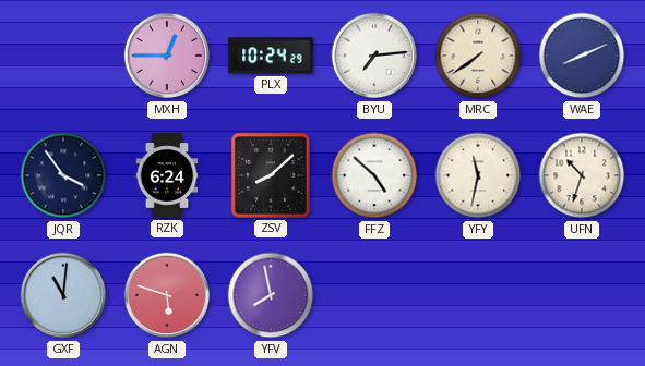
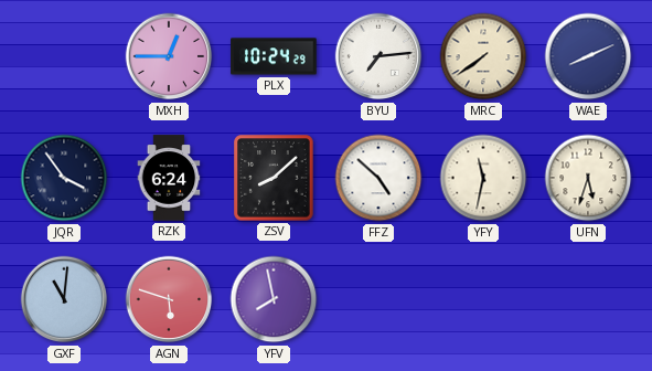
UFN: 10:33 -> 5:33
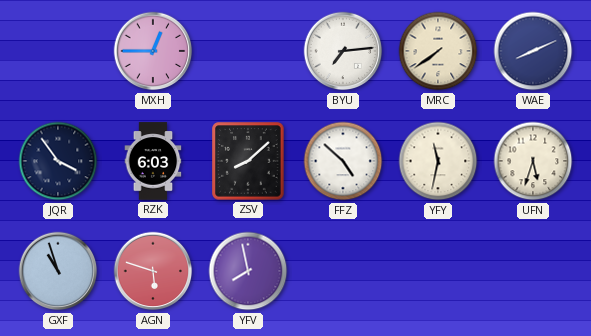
PLX: 10:24 -> none
RZK: 6:24 -> 6:03
GXF: 11:01 -> 10:57
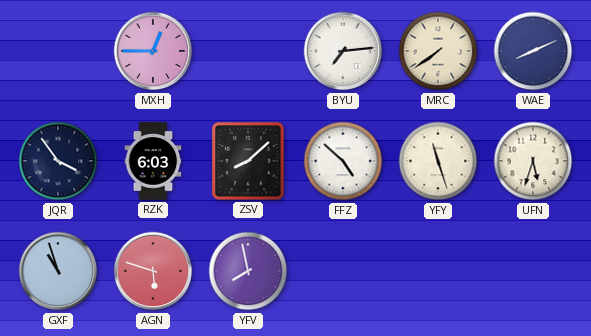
YFY: 11:32 -> 11:27
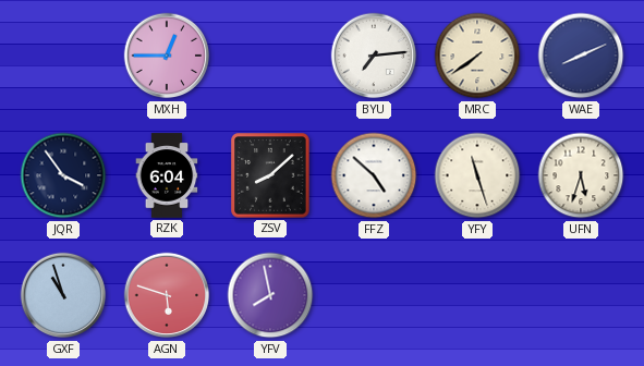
RZK: 6:03 -> 6:04
